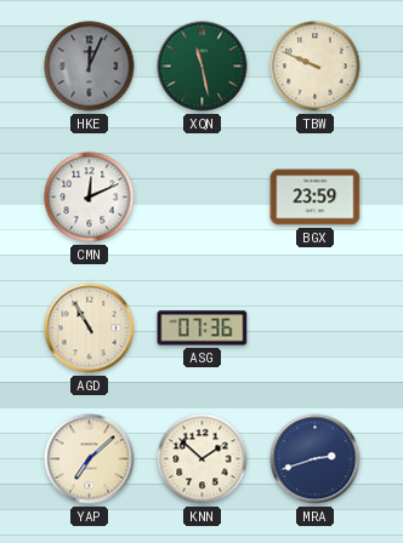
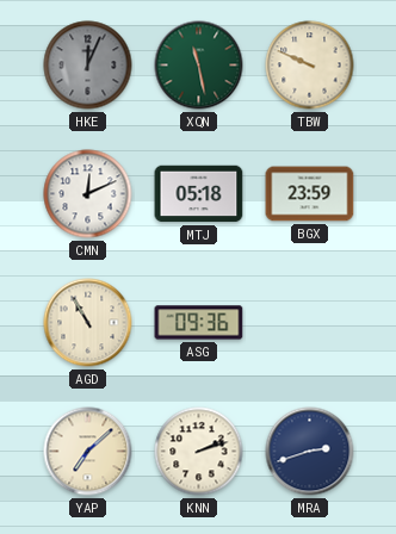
MTJ: none -> 05:18
ASG: 07:36 -> 09:36
KNN: 1:52 -> 2:12
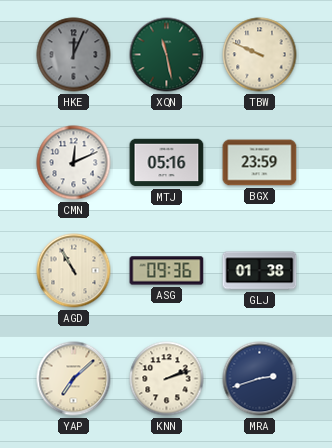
MTJ: 05:18 -> 05:16
GLJ: none -> 01:38
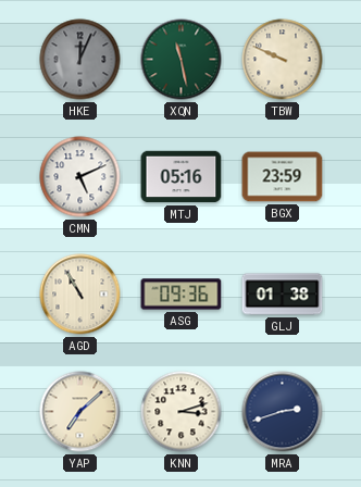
CMN: 12:11 -> 5:11
KNN: 2:12 -> 3:12
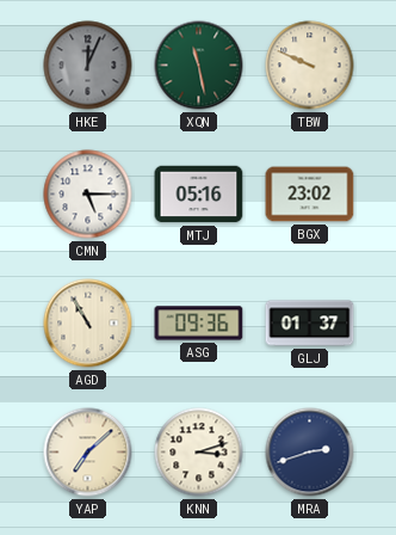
CMN: 5:11 -> 5:15
BGX: 23:59 -> 23:02
GLJ: 01:38 -> 01:37
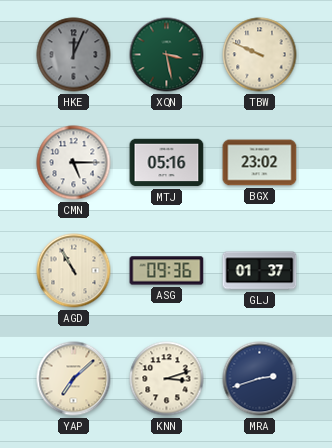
XQN: 11:28 -> 3:28
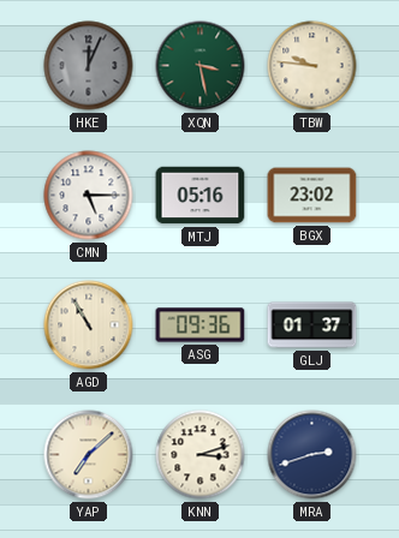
TBW: 9:49 -> 9:46
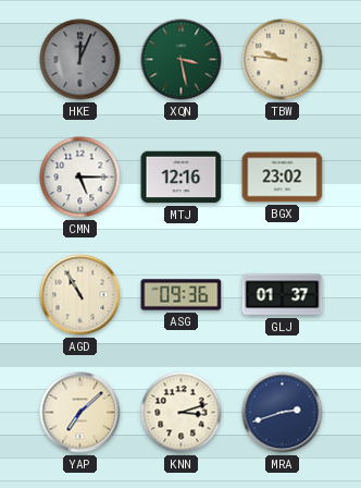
MTJ: 05:16 -> 12:16
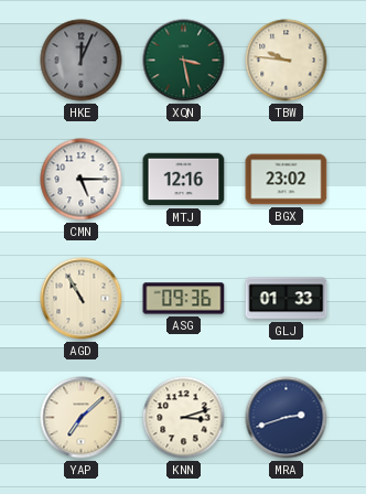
GLJ: 01:37 -> 01:33
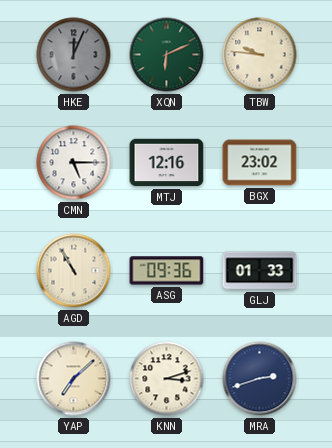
XQN: 3:28 -> 6:11
